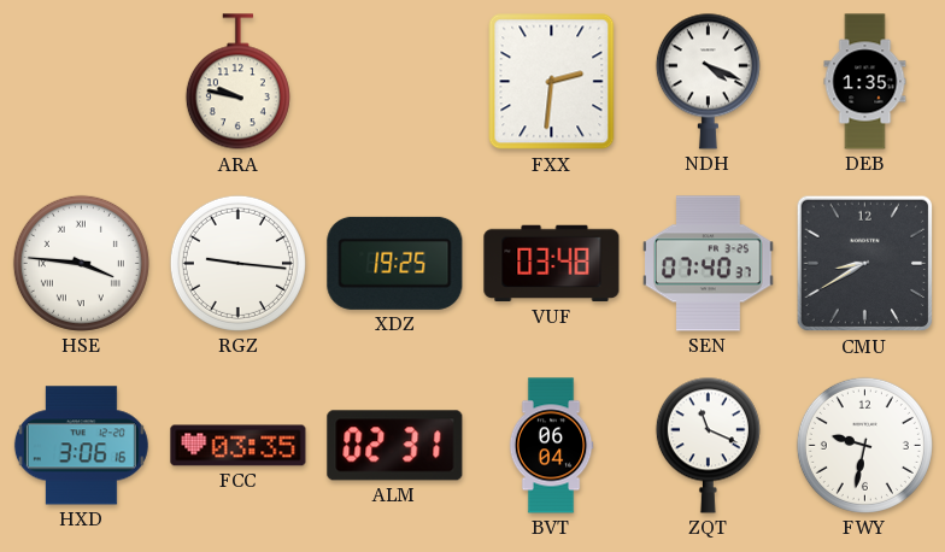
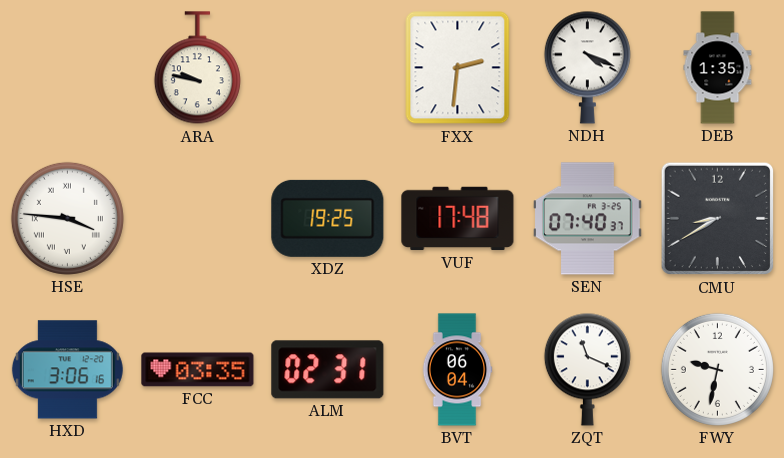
RGZ: 9:16 -> none
VUF: 03:48 -> 17:48
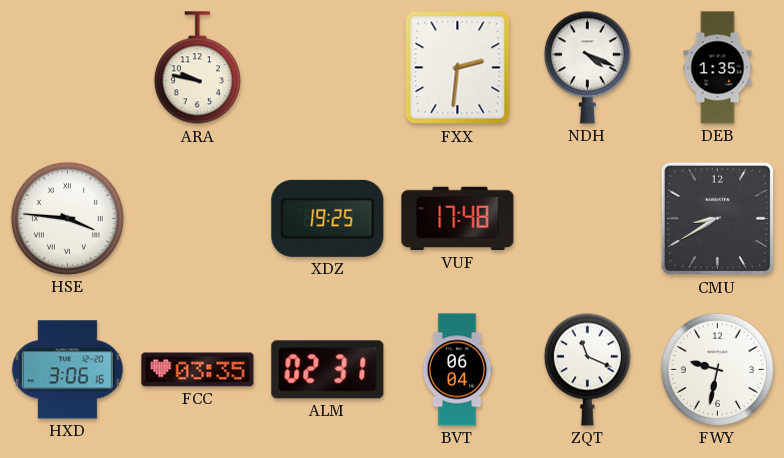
SEN: 07:40 -> none
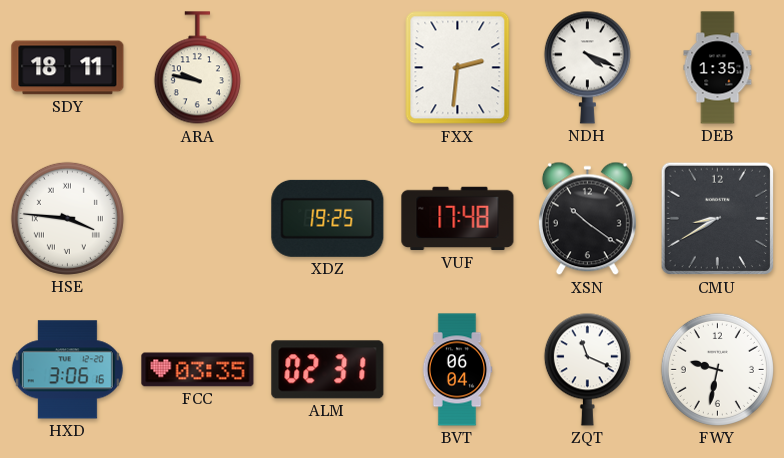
SDY: none -> 18:11
XSN: none -> 10:21
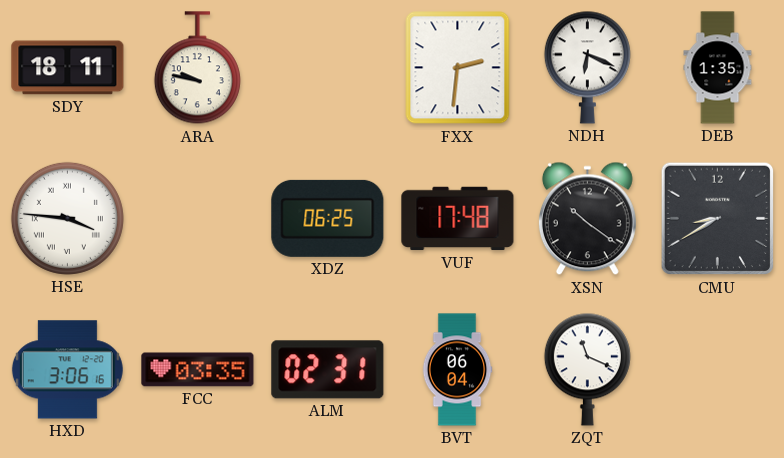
NDH: 4:19 -> 6:19
XDZ: 19:25 -> 06:25
FWY: 9:32 -> none
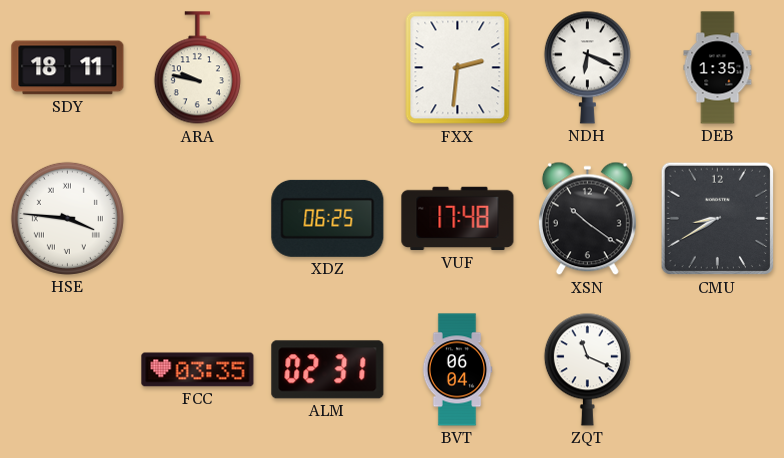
HXD: 3:06 -> none
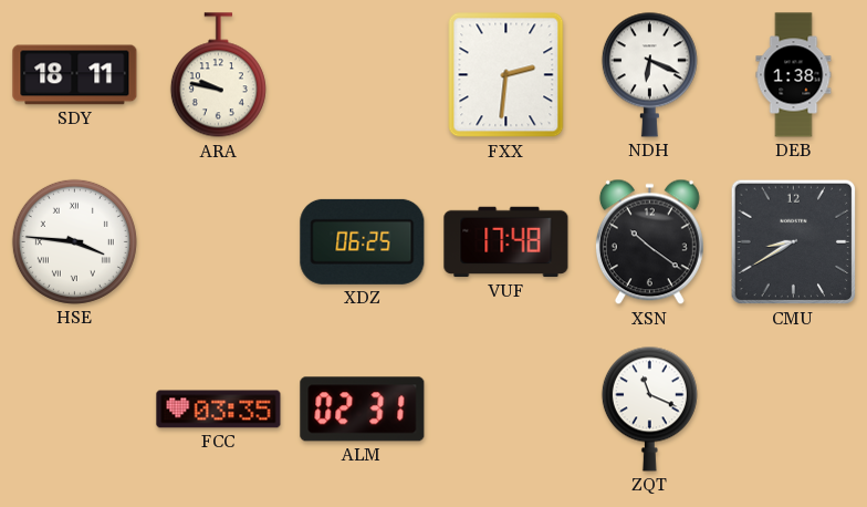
DEB: 1:35 -> 1:38
BVT: 06:04 -> none
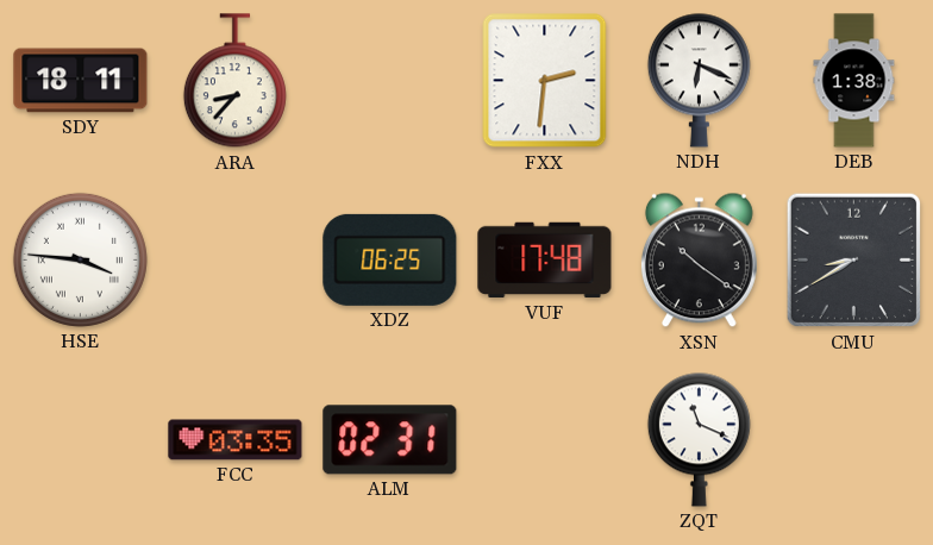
ARA: 9:47 -> 8:37
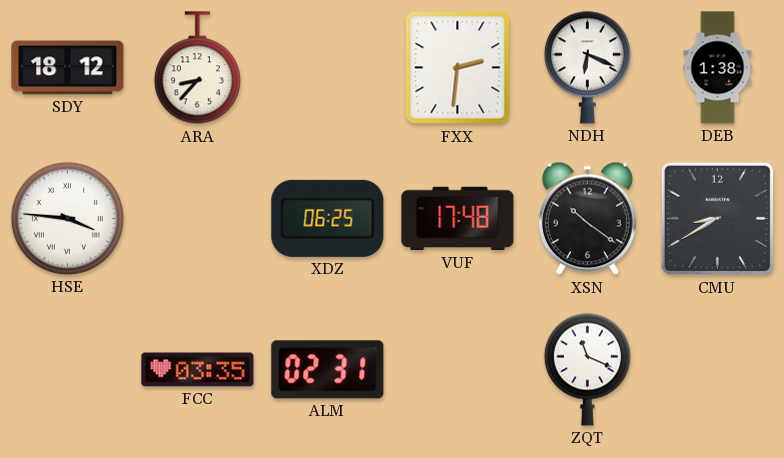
SDY: 18:11 -> 18:12
